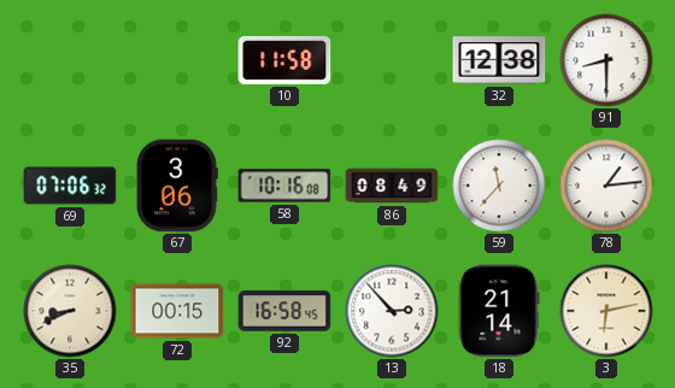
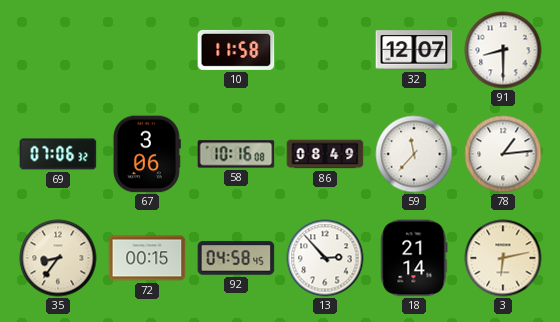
32: 12:38 -> 12:07
35: 8:41 -> 8:36
92: 16:58 -> 04:58
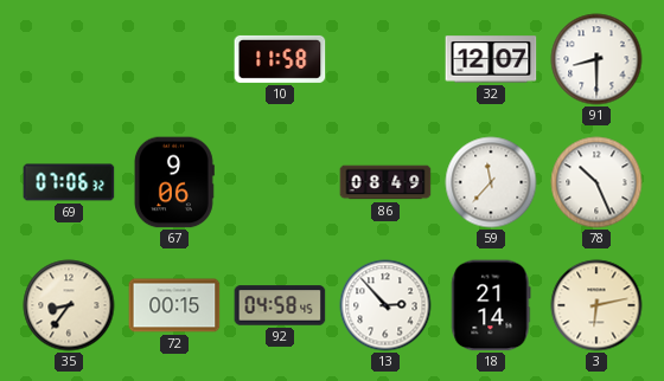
67: 3:06 -> 9:06
58: 10:16 -> none
78: 1:14 -> 10:26
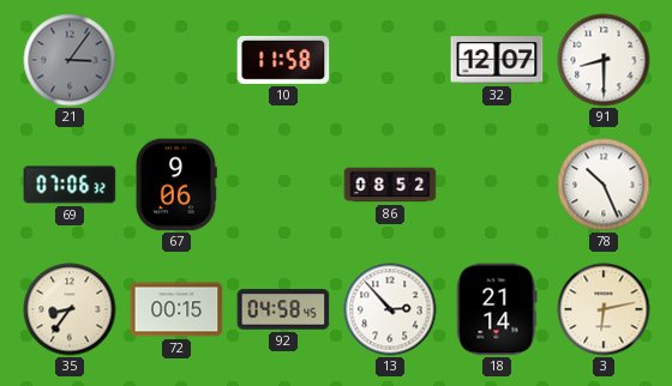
21: none -> 3:06
86: 08:49 -> 08:52
59: 11:37 -> none
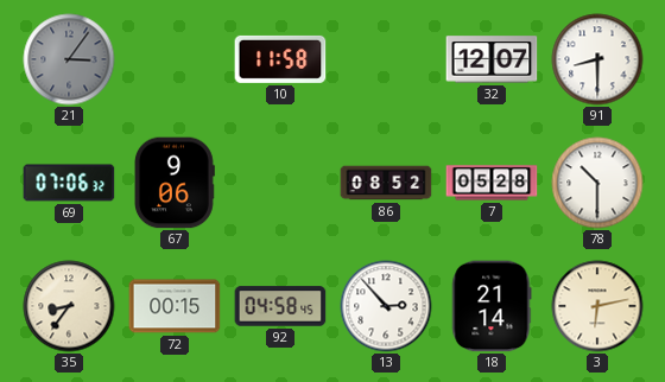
7: none -> 05:28
78: 10:26 -> 10:30
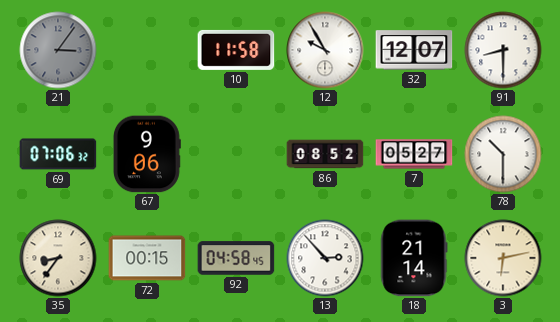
12: none -> 9:55
7: 05:28 -> 05:27
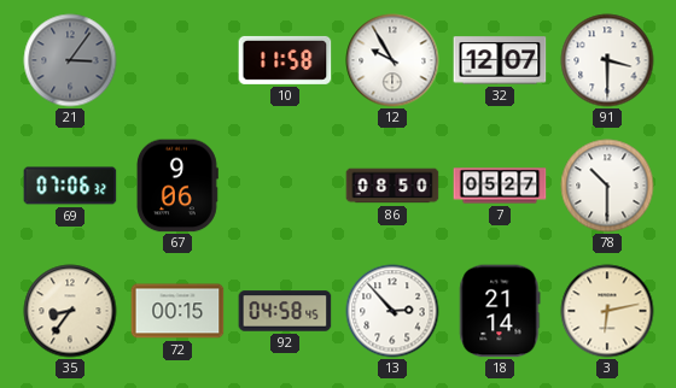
91: 8:30 -> 3:30
86: 08:52 -> 08:50
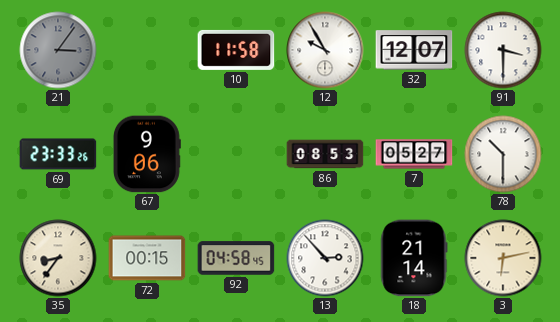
69: 07:06 -> 23:33
86: 08:50 -> 08:53
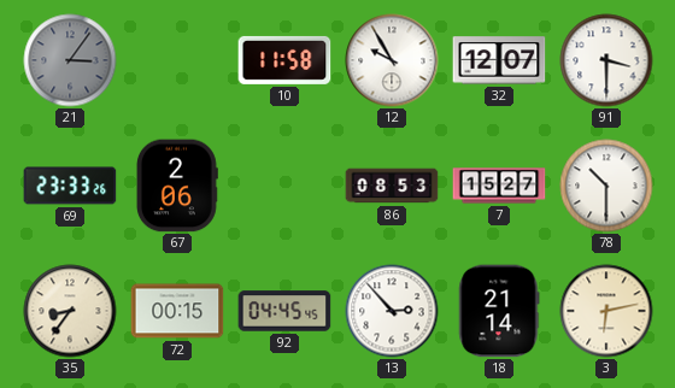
67: 9:06 -> 2:06
7: 05:27 -> 15:27
92: 04:58 -> 04:45
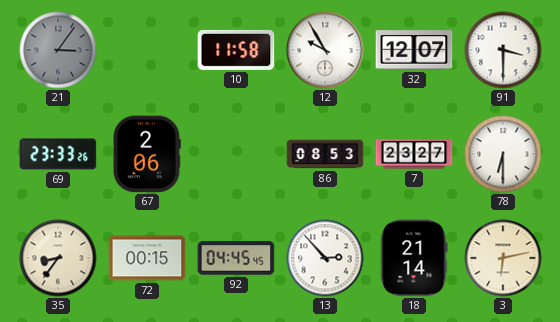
7: 15:27 -> 23:27
78: 10:30 -> 6:30
